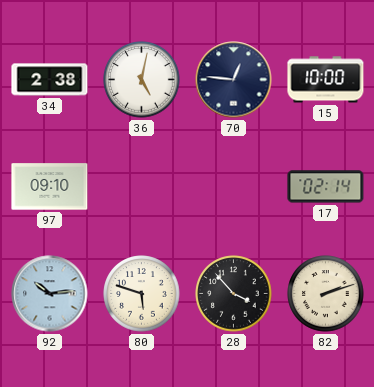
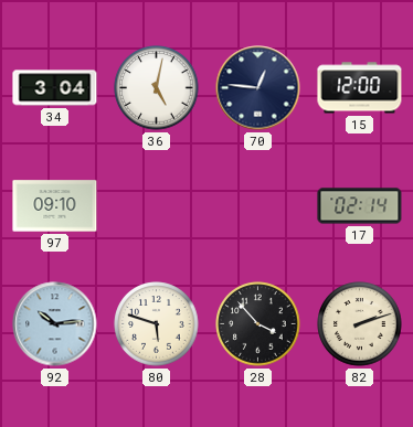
34: 2:38 -> 3:04
15: 10:00 -> 12:00
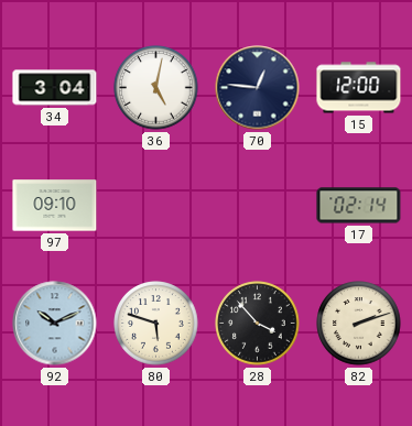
92: 10:14 -> 10:11
